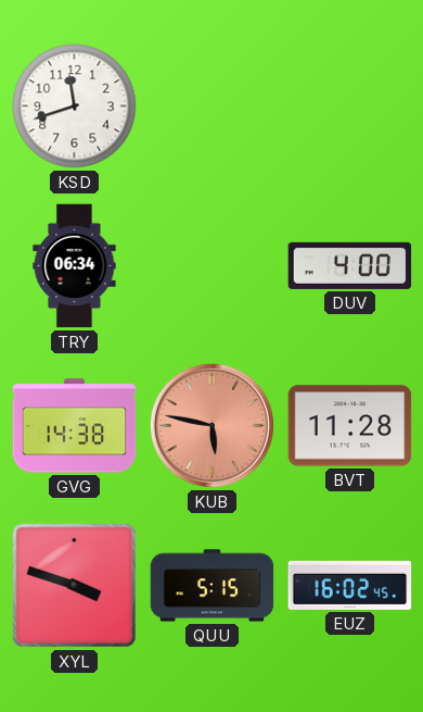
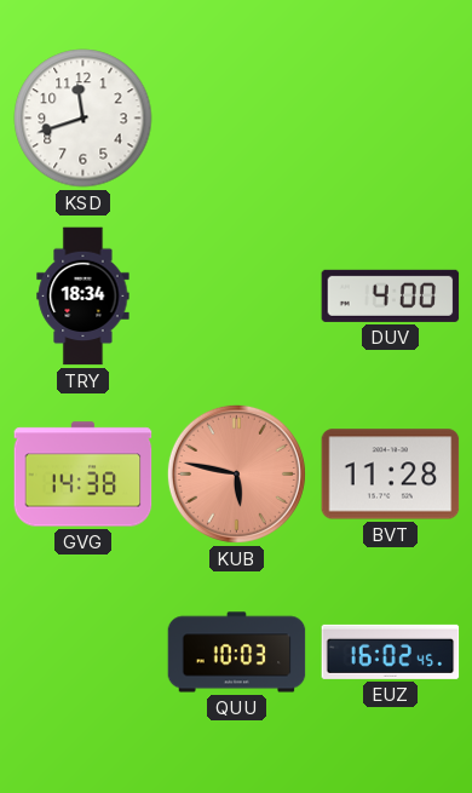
TRY: 06:34 -> 18:34
XYL: 3:48 -> none
QUU: 5:15 -> 10:03
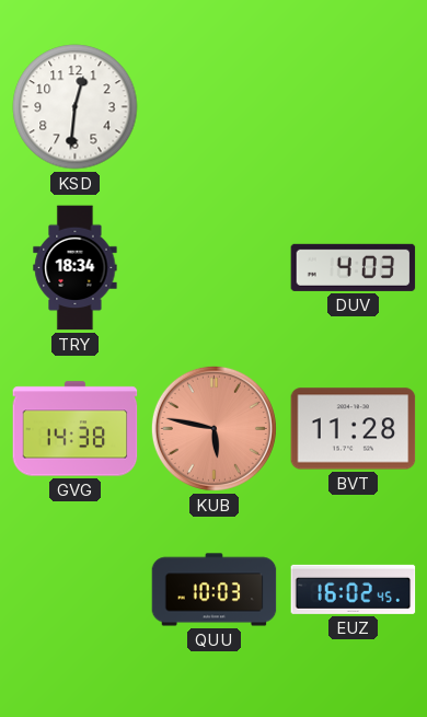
KSD: 11:42 -> 12:31
DUV: 4:00 -> 4:03
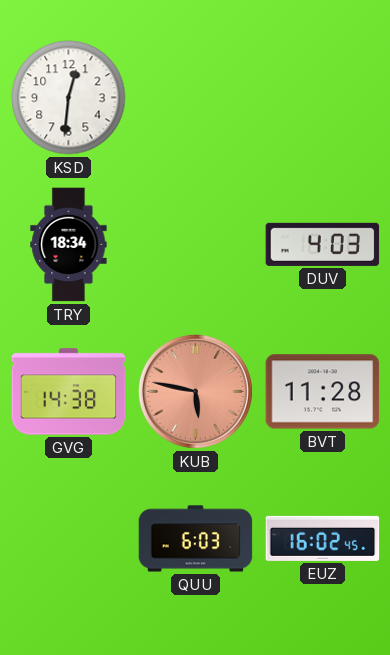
QUU: 10:03 -> 6:03
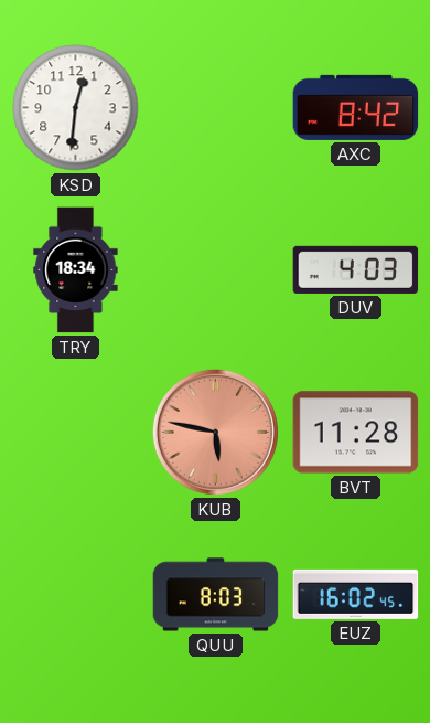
AXC: none -> 8:42
GVG: 14:38 -> none
QUU: 6:03 -> 8:03
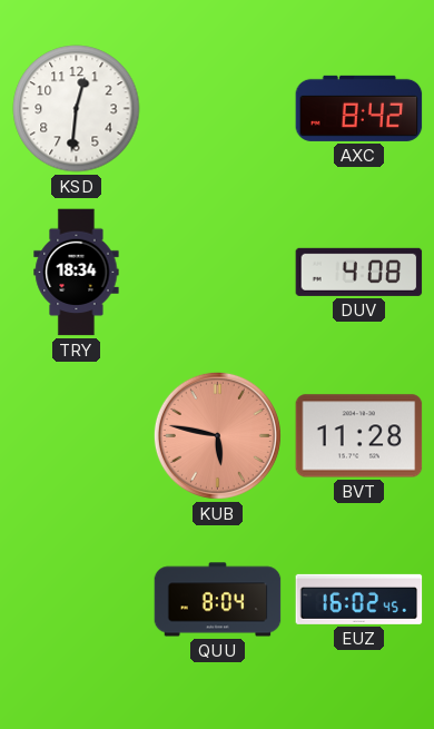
DUV: 4:03 -> 4:08
QUU: 8:03 -> 8:04
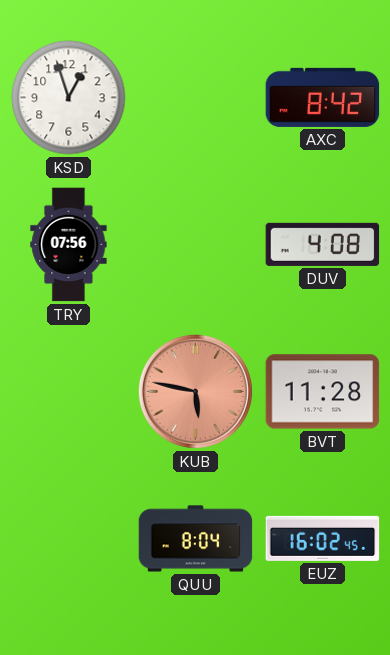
KSD: 12:31 -> 12:57
TRY: 18:34 -> 07:56
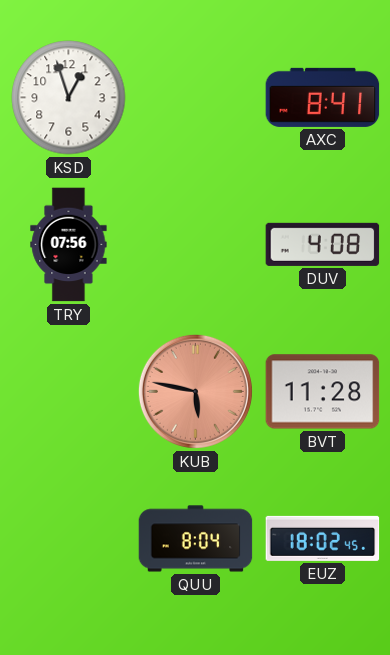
AXC: 8:42 -> 8:41
EUZ: 16:02 -> 18:02
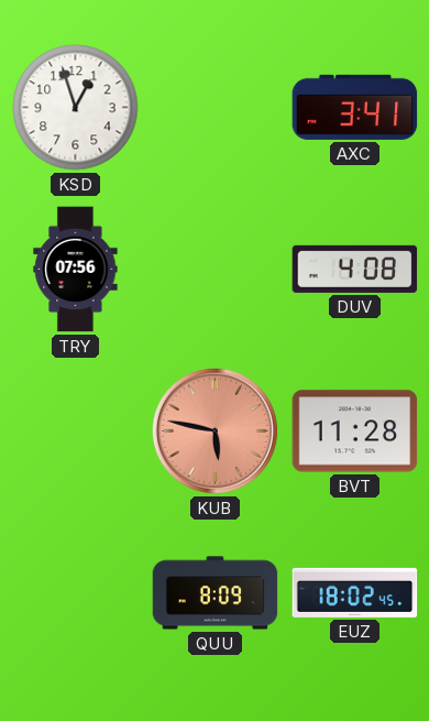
AXC: 8:41 -> 3:41
QUU: 8:04 -> 8:09
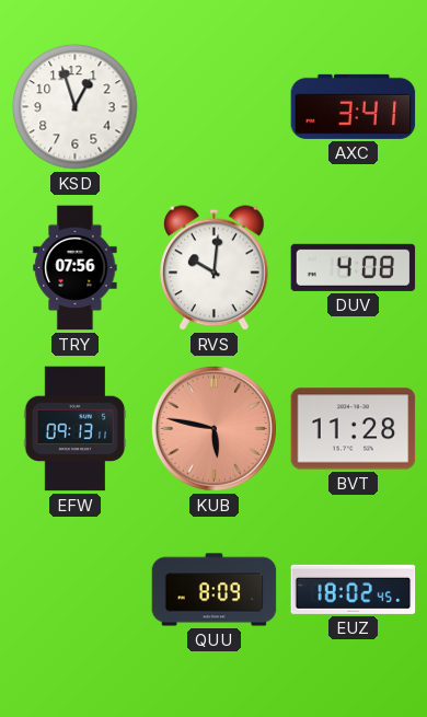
RVS: none -> 10:01
EFW: none -> 09:13
